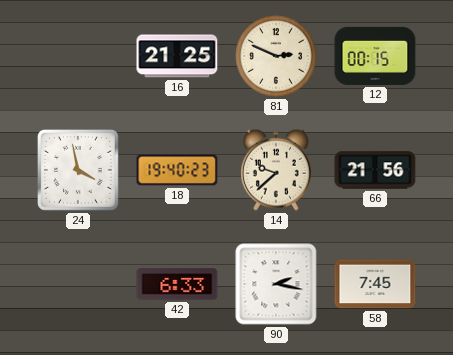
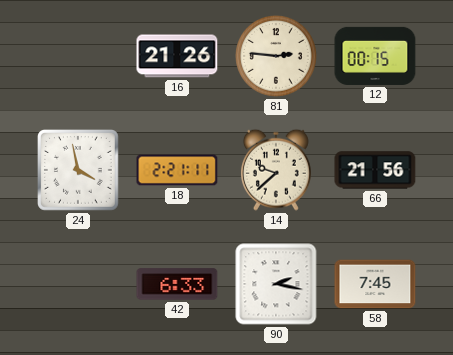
16: 21:25 -> 21:26
81: 2:49 -> 2:46
18: 19:40 -> 2:21
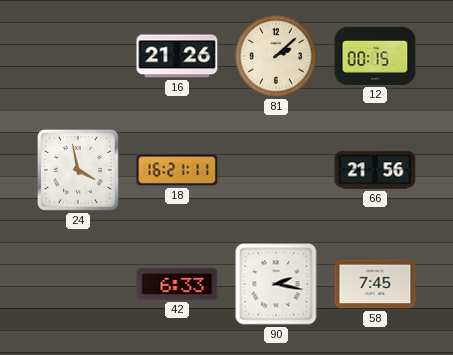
81: 2:46 -> 2:08
18: 2:21 -> 16:21
14: 9:38 -> none
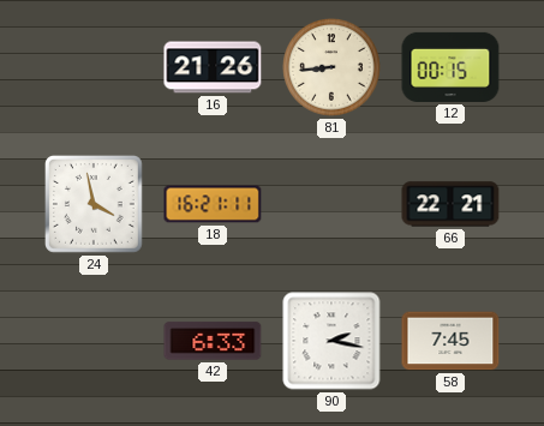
81: 2:08 -> 8:44
66: 21:56 -> 22:21
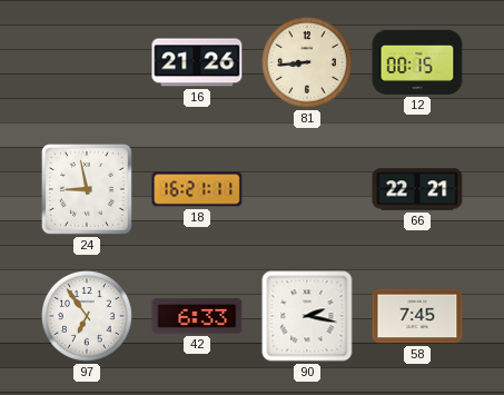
24: 3:58 -> 8:58
97: none -> 6:54
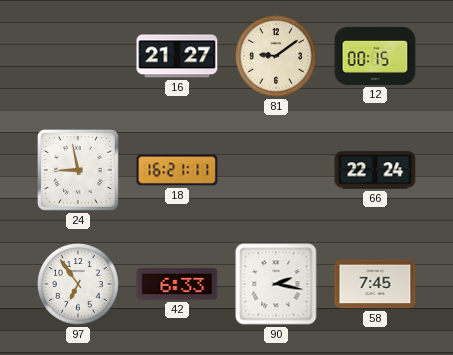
16: 21:26 -> 21:27
81: 8:44 -> 9:09
66: 22:21 -> 22:24
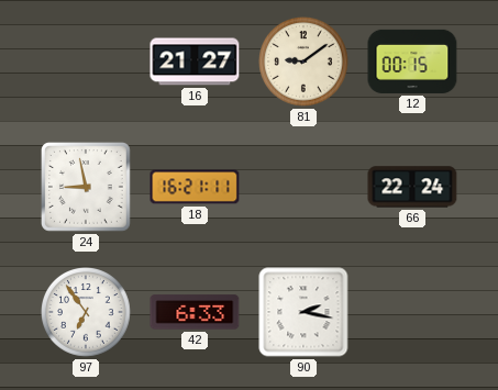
58: 7:45 -> none
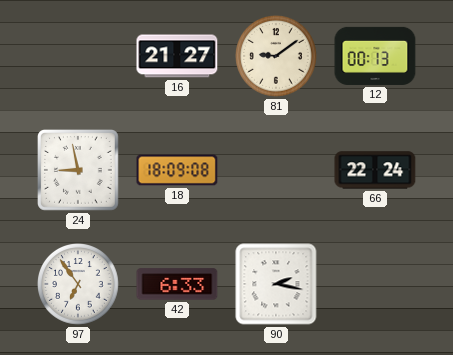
12: 00:15 -> 00:13
18: 16:21 -> 18:09
